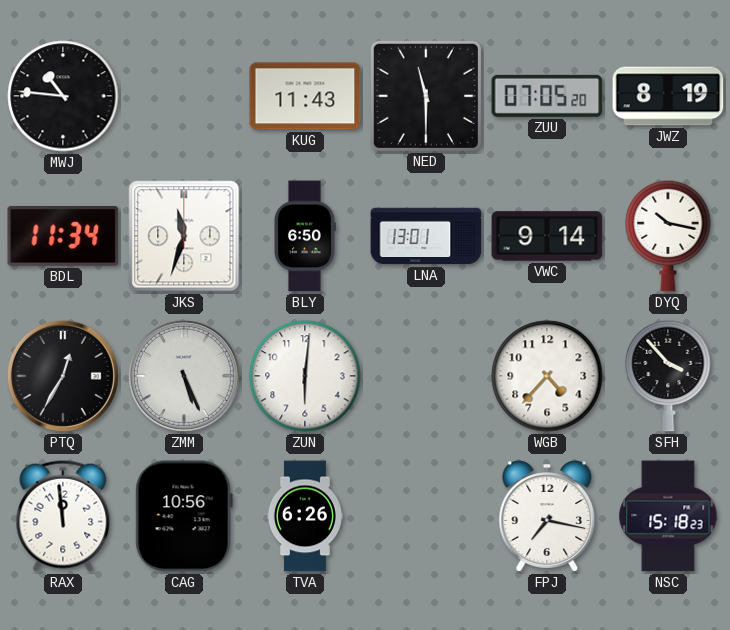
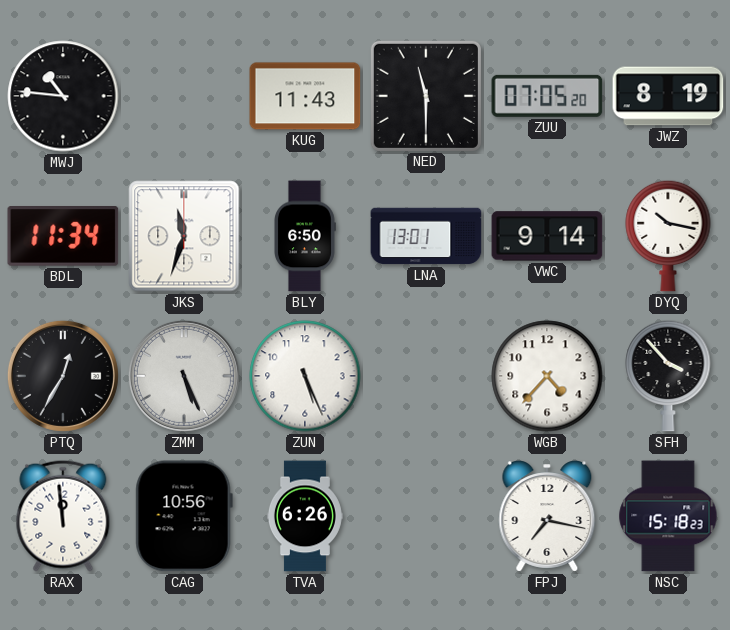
ZUN: 6:01 -> 5:26
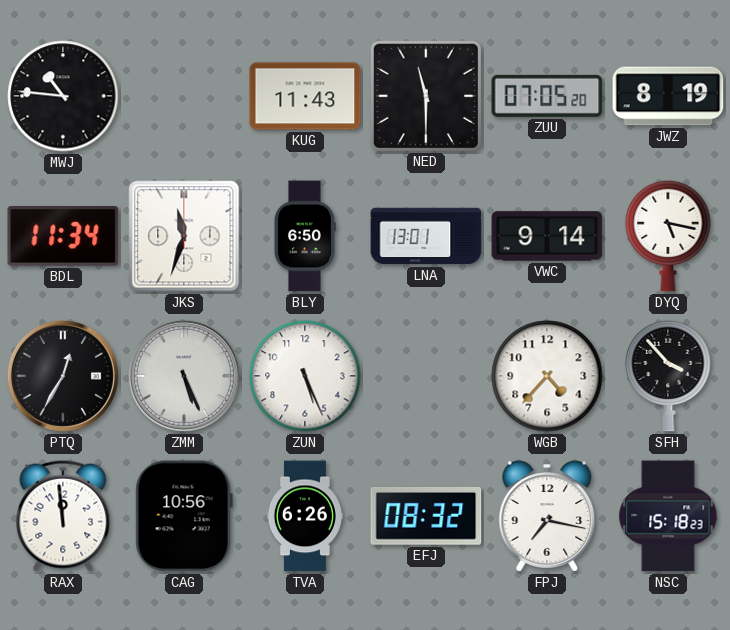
DYQ: 10:17 -> 5:17
EFJ: none -> 08:32
